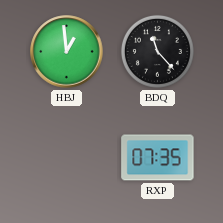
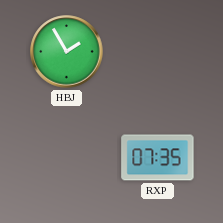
HBJ: 12:59 -> 1:55
BDQ: 11:23 -> none
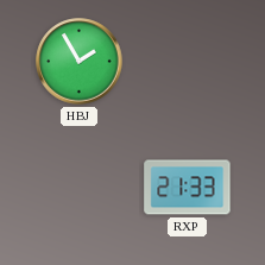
RXP: 07:35 -> 21:33
